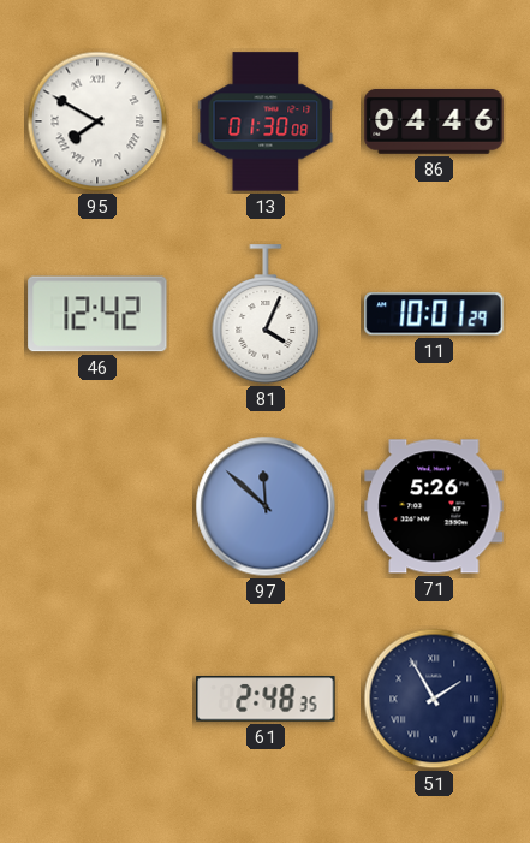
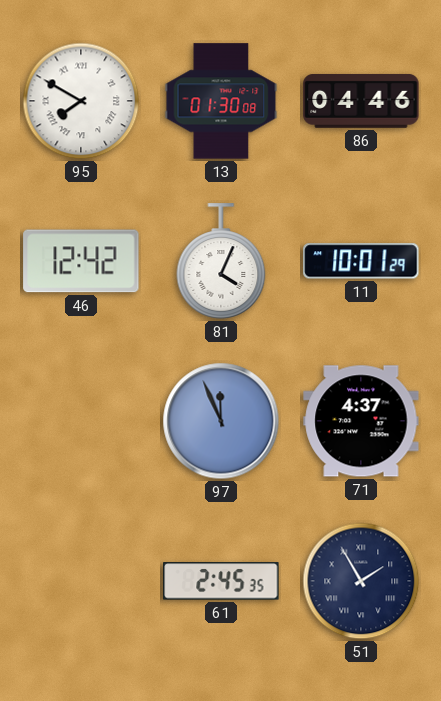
97: 11:52 -> 11:56
71: 5:26 -> 4:37
61: 2:48 -> 2:45
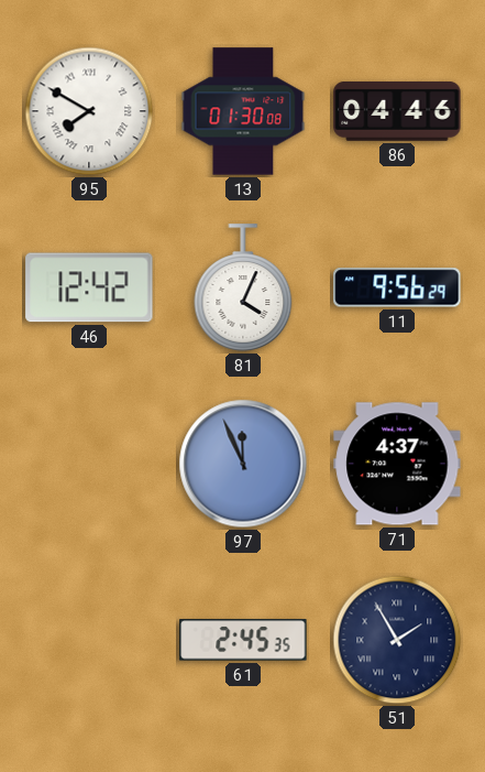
11: 10:01 -> 9:56
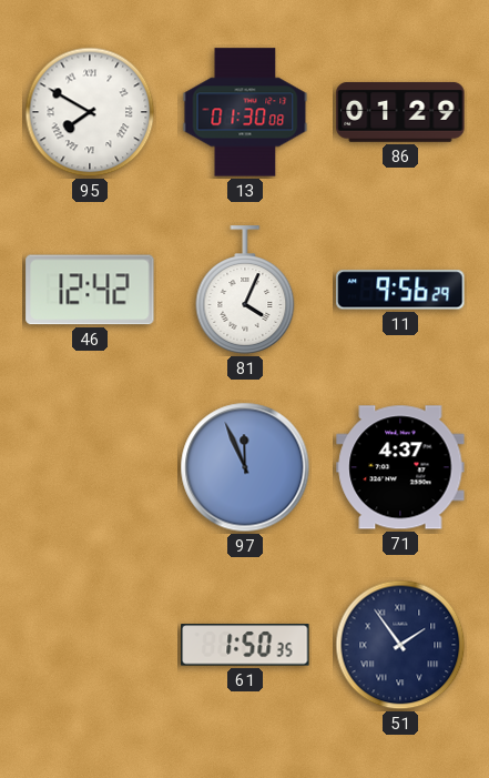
86: 04:46 -> 01:29
61: 2:45 -> 1:50
51: 1:55 -> 1:54
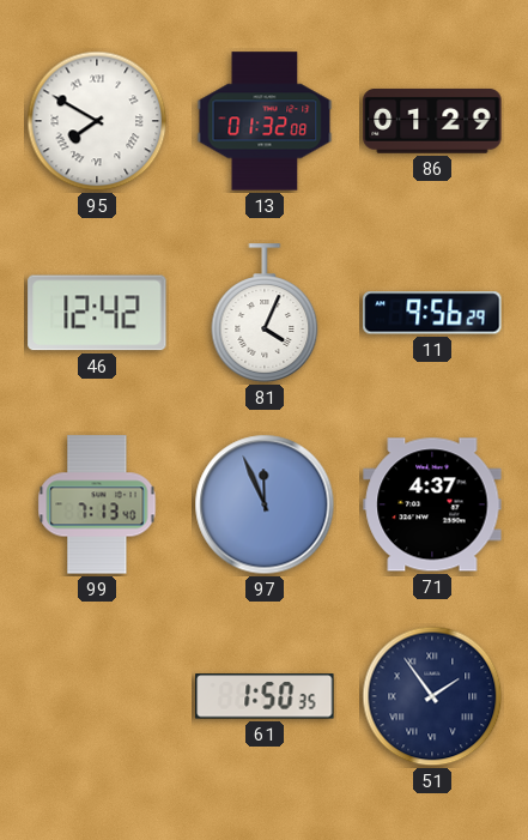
13: 01:30 -> 01:32
99: none -> 7:13
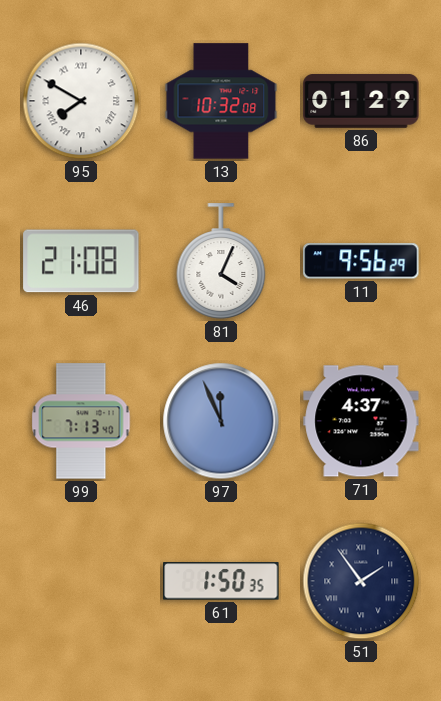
13: 01:32 -> 10:32
46: 12:42 -> 21:08
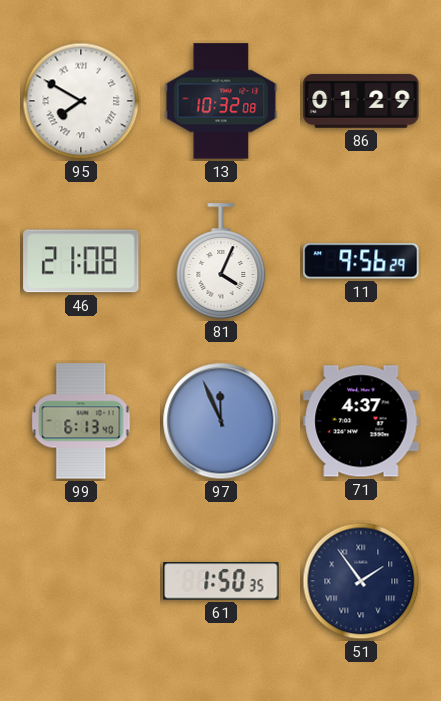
99: 7:13 -> 6:13
